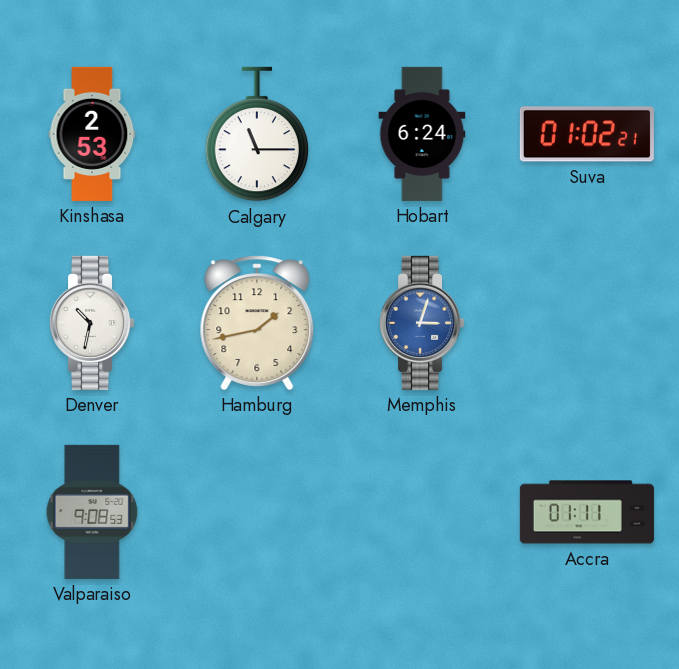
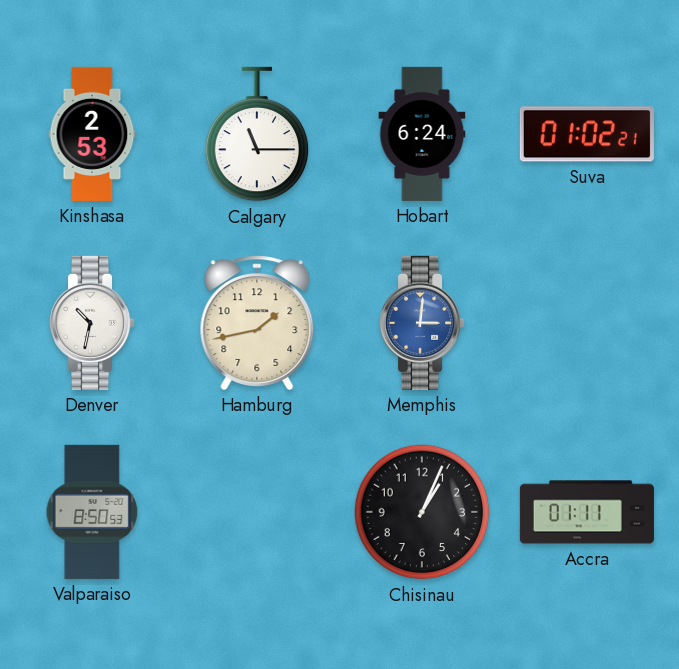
Memphis: 3:03 -> 3:01
Valparaiso: 9:08 -> 8:50
Chisinau: none -> 1:04
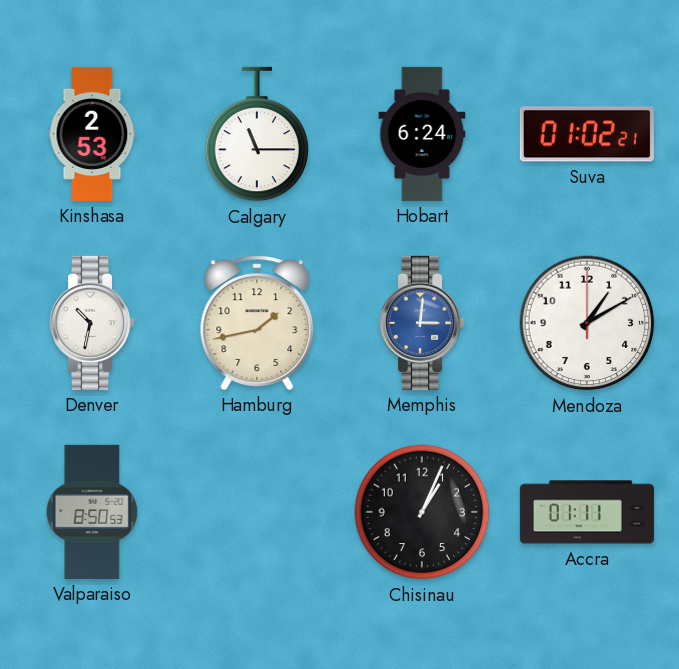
Mendoza: none -> 1:10
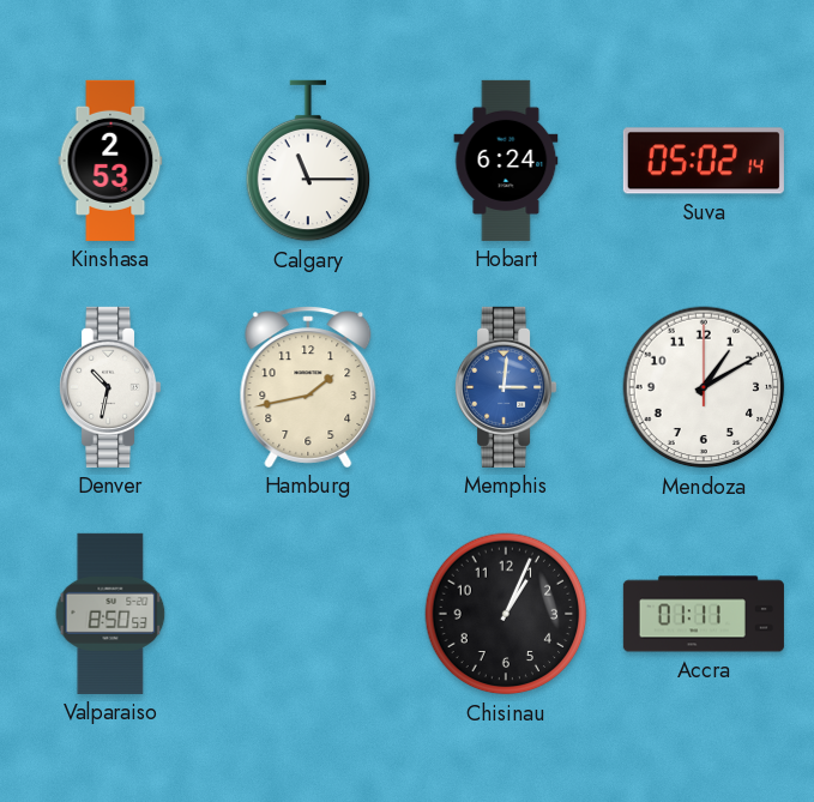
Suva: 01:02 -> 05:02
